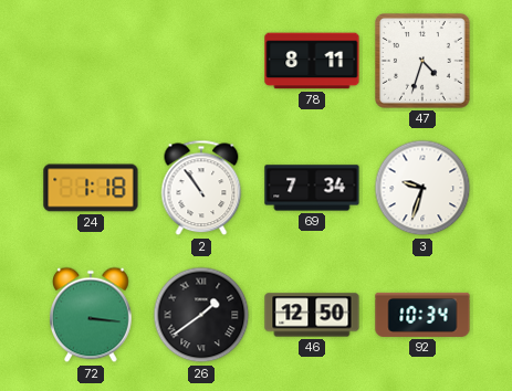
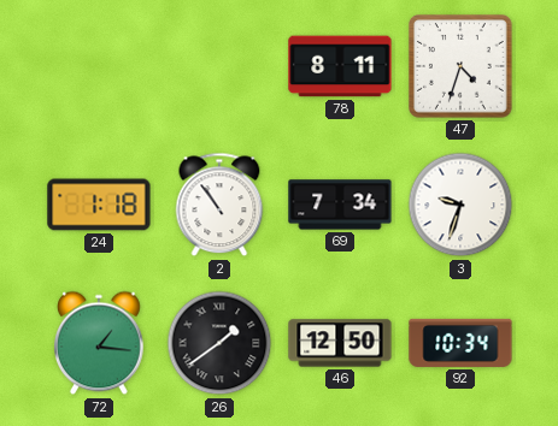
72: 3:16 -> 1:16
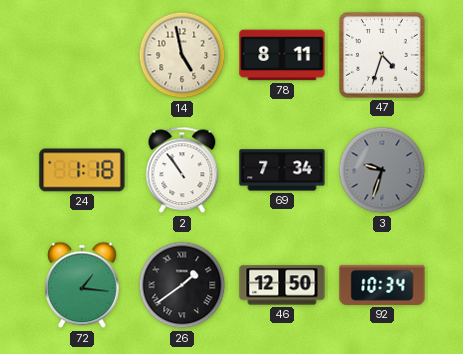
14: none -> 4:58
3 dial: white -> grey
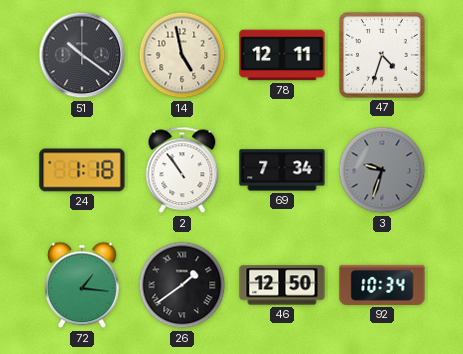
51: none -> 10:21
78: 8:11 -> 12:11
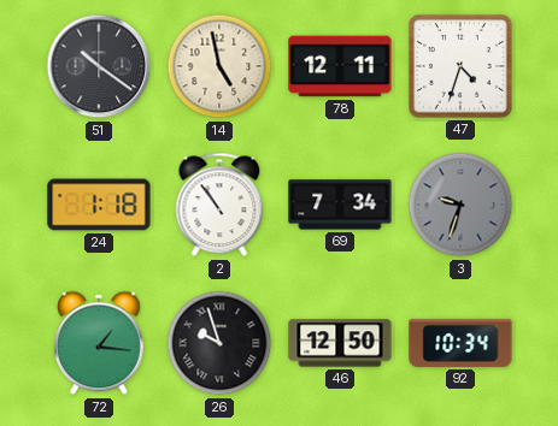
26: 1:39 -> 9:57
